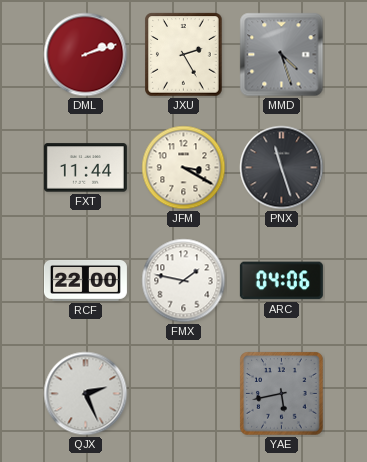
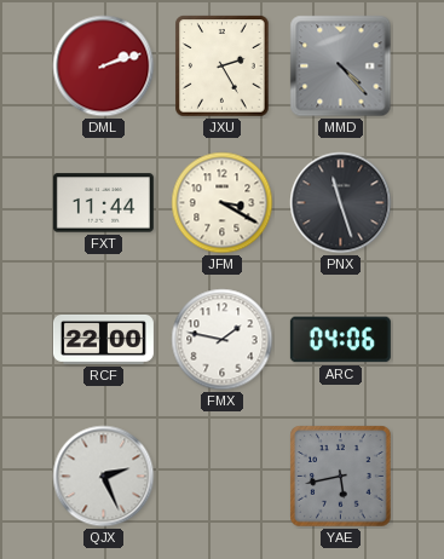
MMD: 4:27 -> 4:23
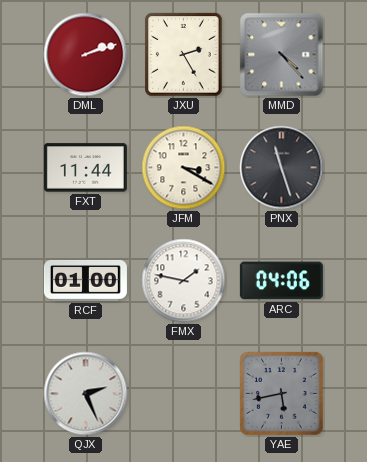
RCF: 22:00 -> 01:00
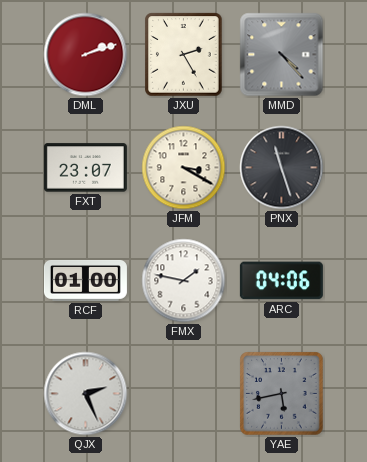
FXT: 11:44 -> 23:07
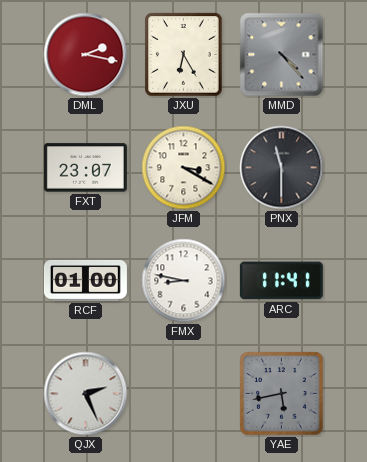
DML: 2:12 -> 2:17
JXU: 2:25 -> 6:25
PNX: 11:27 -> 11:30
FMX: 1:47 -> 8:47
ARC: 04:06 -> 11:41
